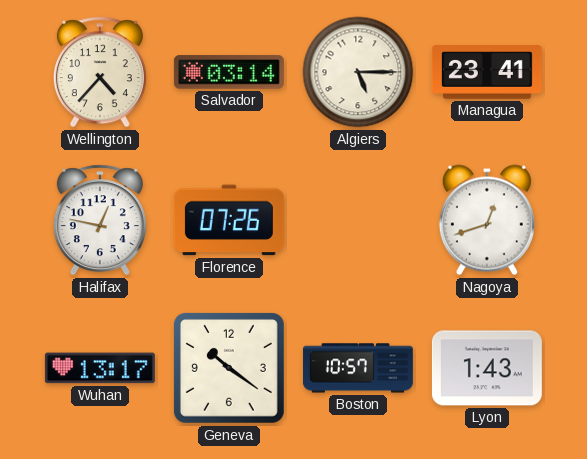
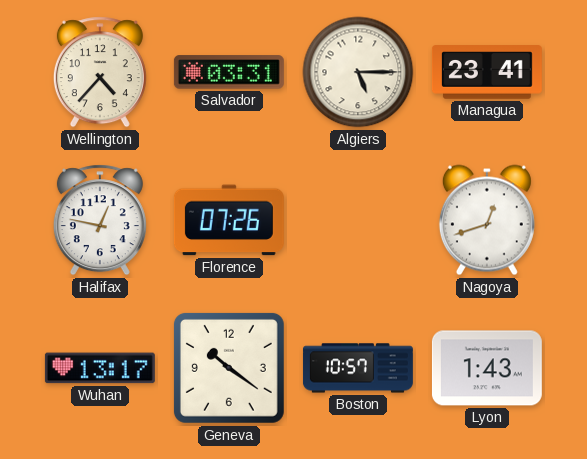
Salvador: 03:14 -> 03:31
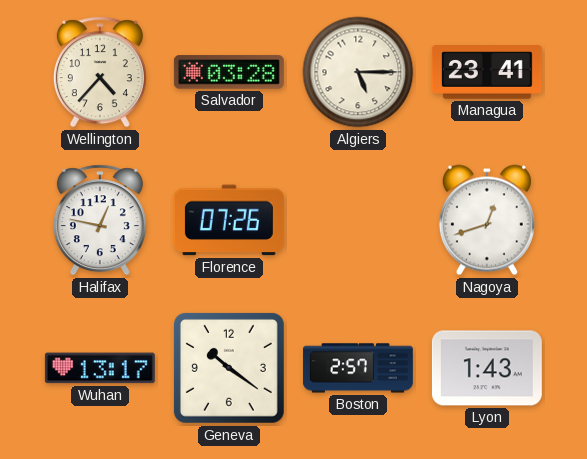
Salvador: 03:31 -> 03:28
Boston: 10:57 -> 2:57
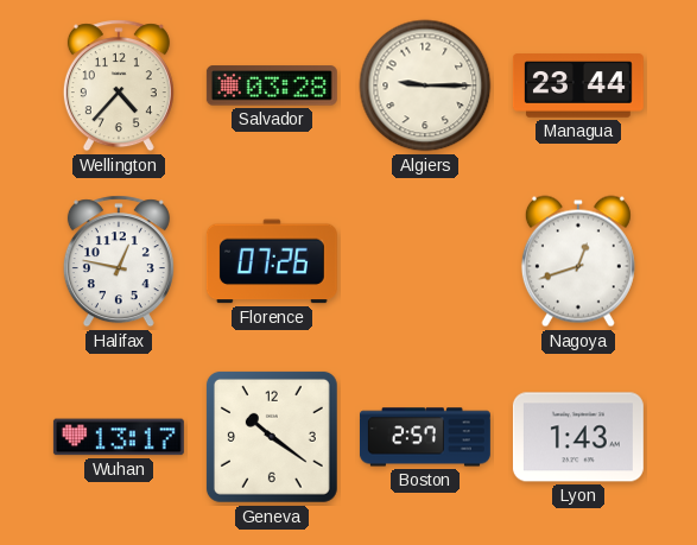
Algiers: 5:15 -> 9:15
Managua: 23:41 -> 23:44
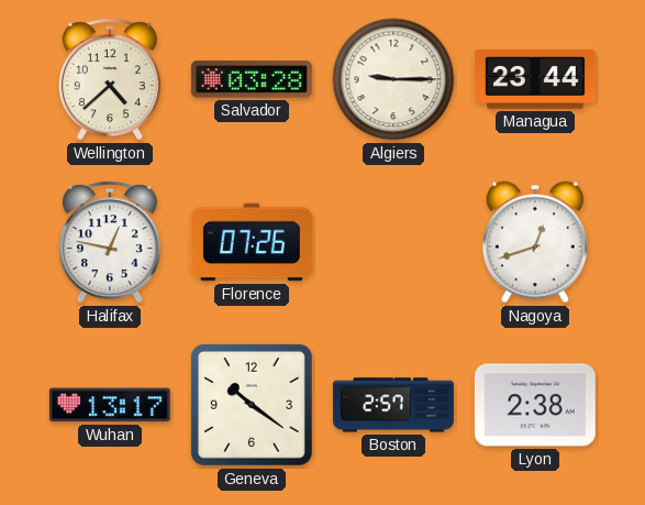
Wellington: 4:37 -> 4:38
Lyon: 1:43 -> 2:38
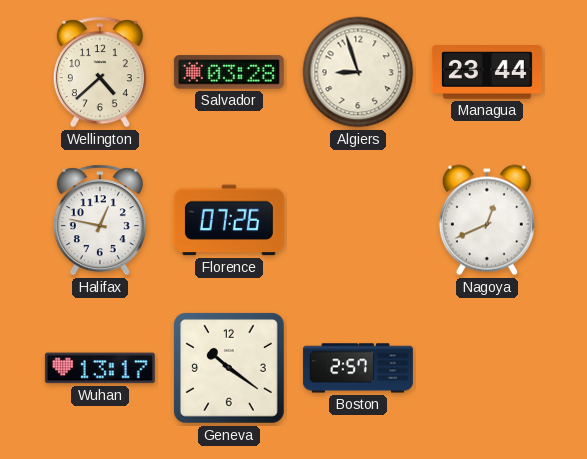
Algiers: 9:15 -> 8:57
Nagoya: 12:42 -> 12:41
Lyon: 2:38 -> none
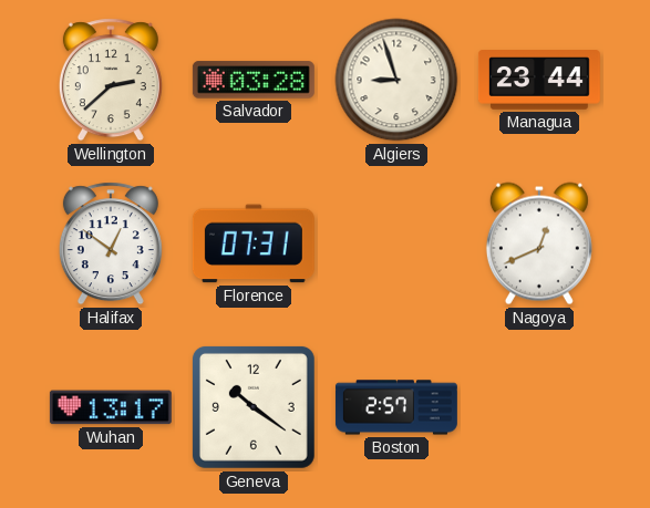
Wellington: 4:38 -> 2:38
Halifax: 12:47 -> 12:51
Florence: 07:26 -> 07:31
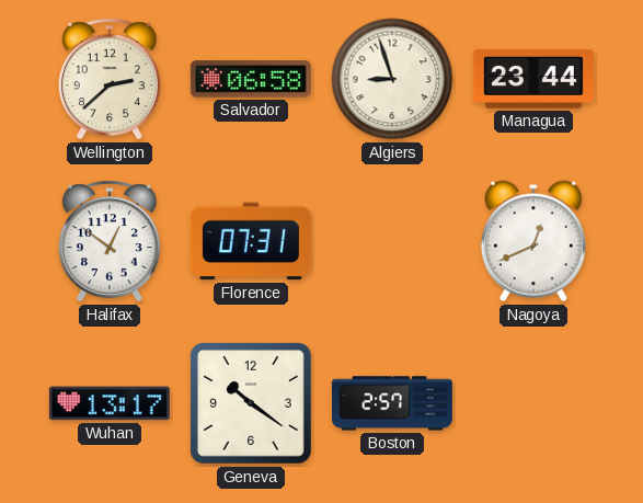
Salvador: 03:28 -> 06:58
